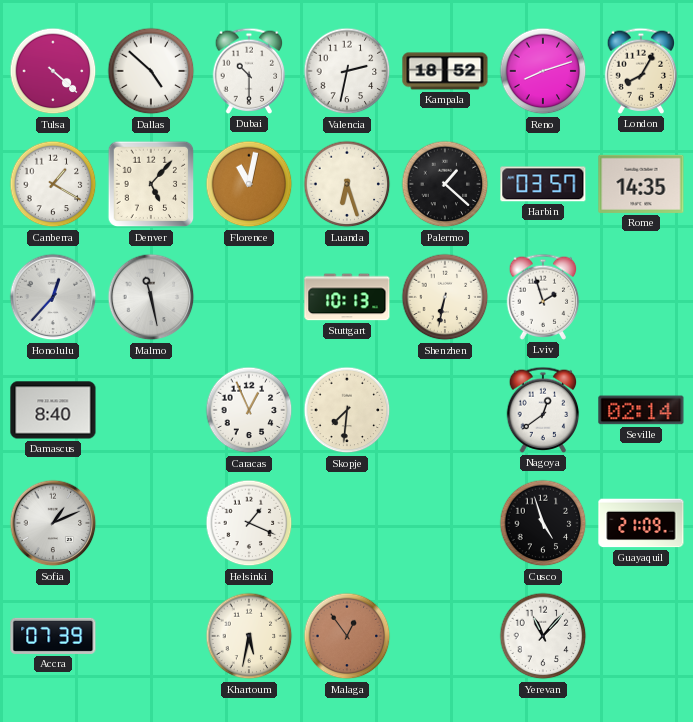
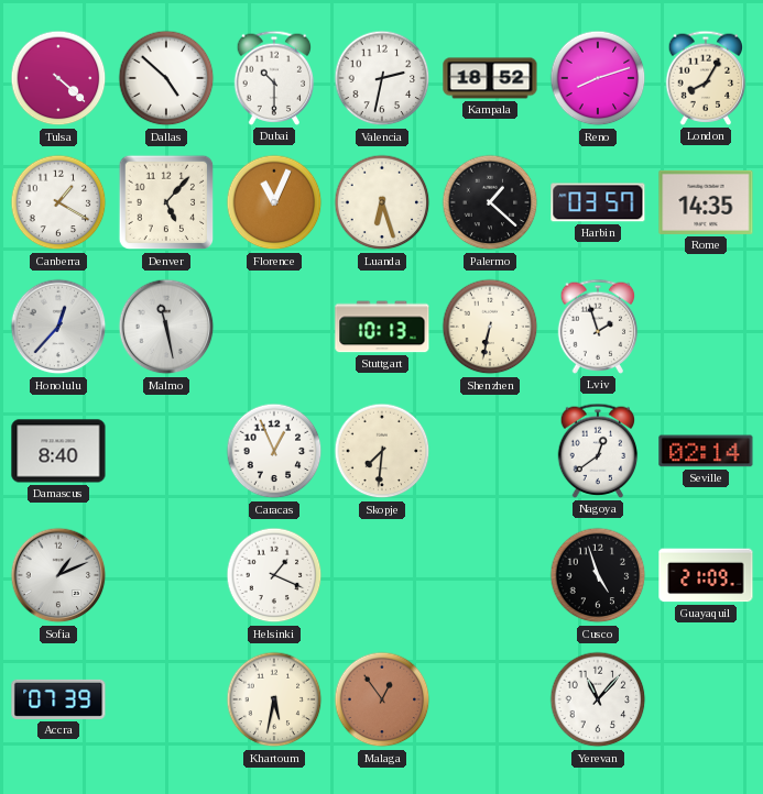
Florence: 11:02 -> 11:04
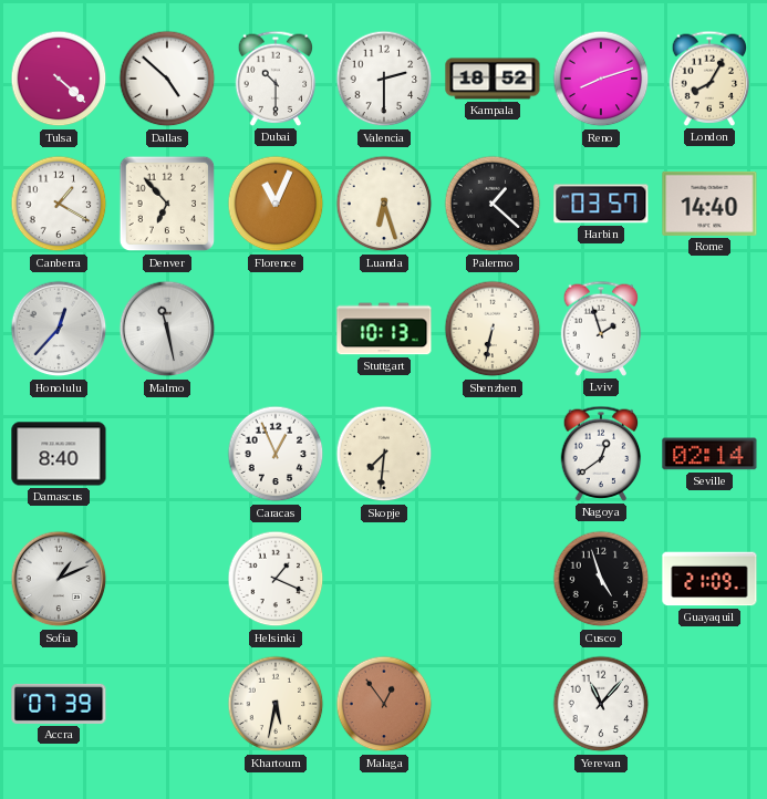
Valencia: 2:32 -> 2:30
Denver: 5:07 -> 6:53
Rome: 14:35 -> 14:40
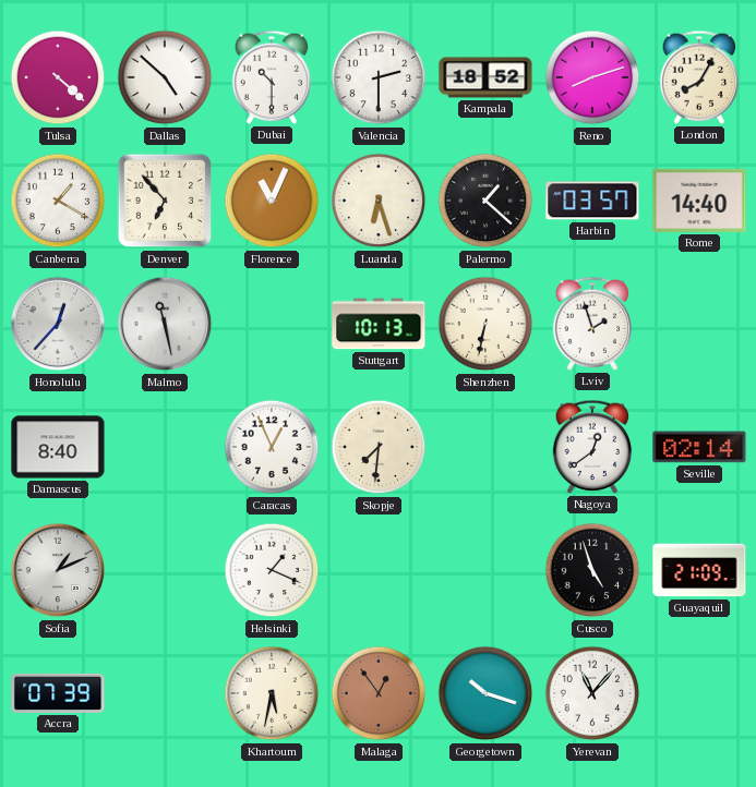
Georgetown: none -> 10:18
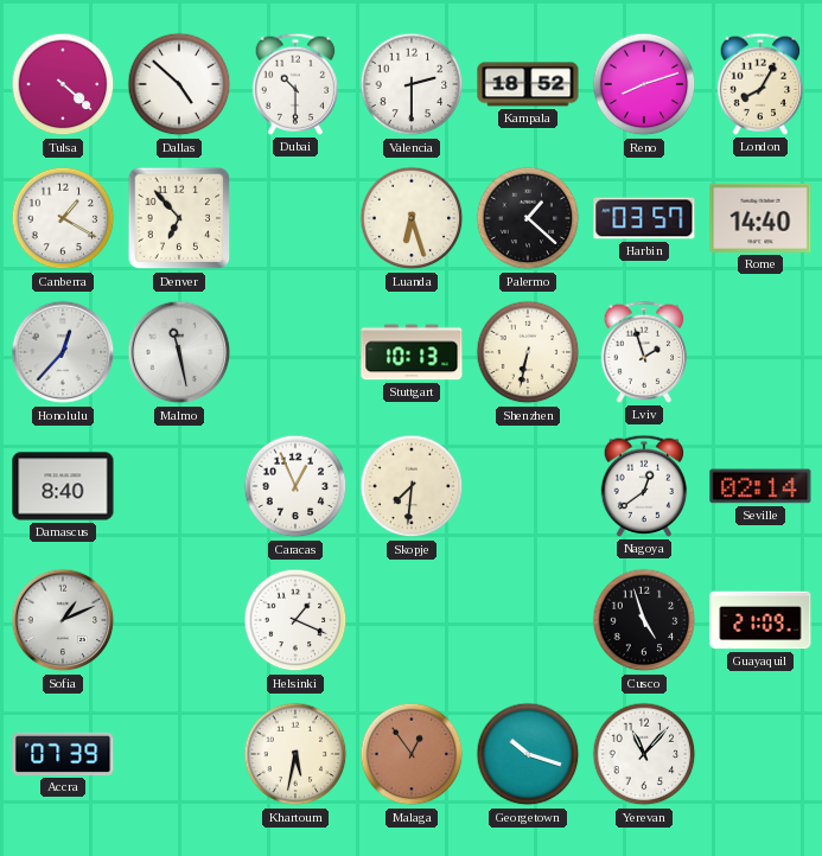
Florence: 11:04 -> none
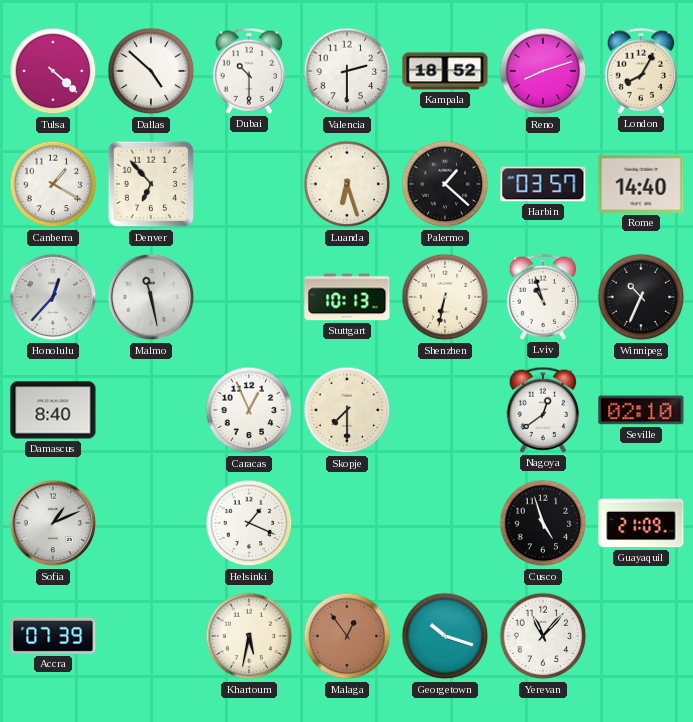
Lviv: 1:57 -> 10:57
Winnipeg: none -> 10:34
Skopje: 7:31 -> 7:30
Seville: 02:14 -> 02:10
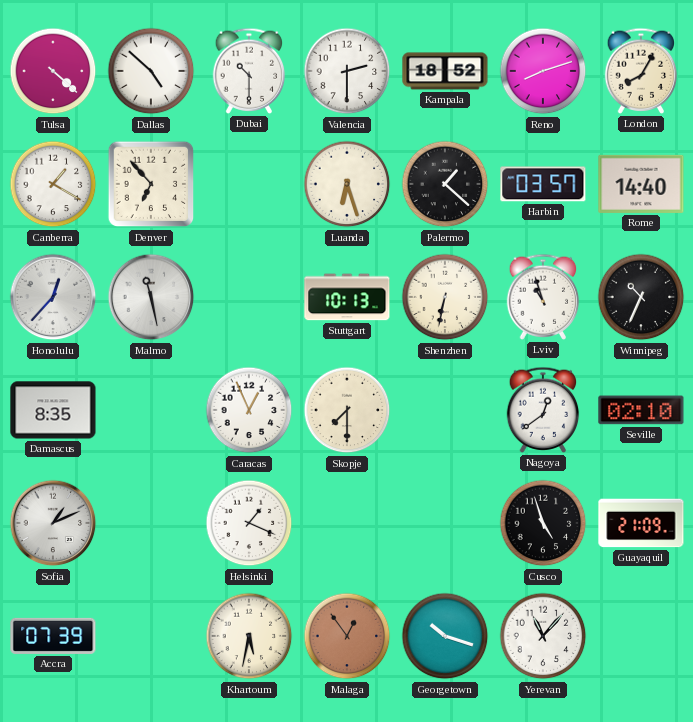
Damascus: 8:40 -> 8:35
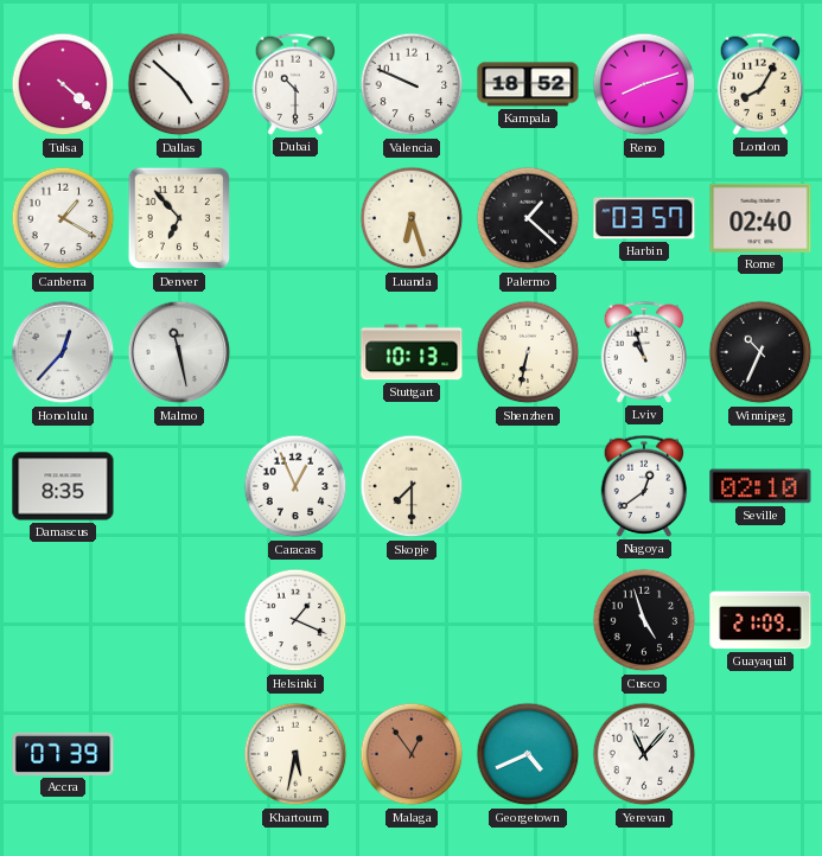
Valencia: 2:30 -> 9:49
Rome: 14:40 -> 02:40
Sofia: 1:11 -> none
Georgetown: 10:18 -> 4:41
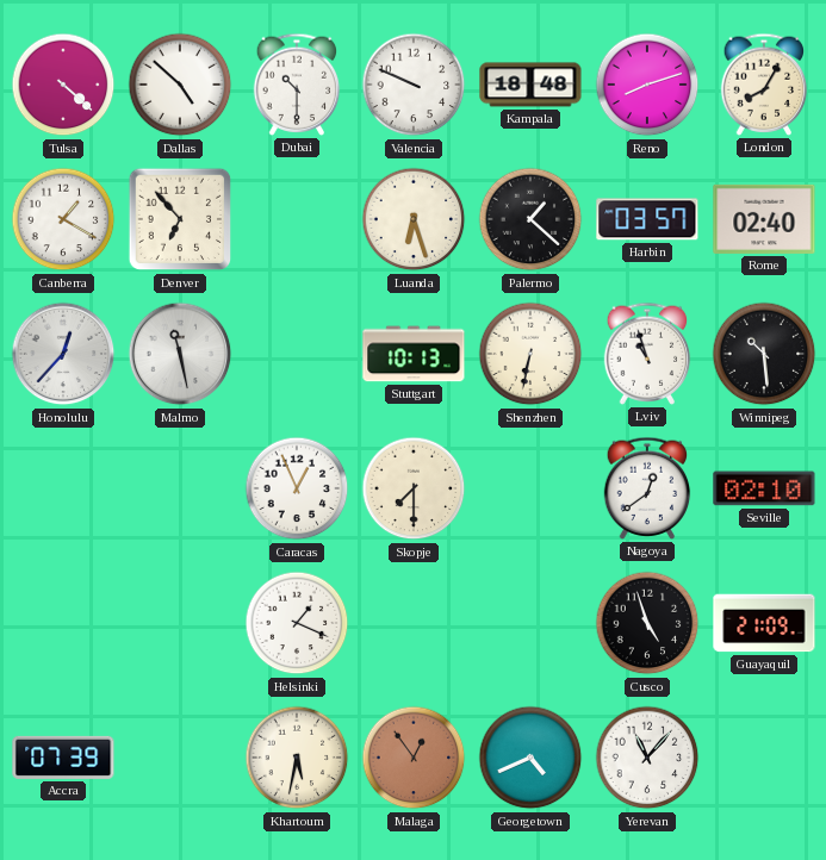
Kampala: 18:52 -> 18:48
Winnipeg: 10:34 -> 10:29
Damascus: 8:35 -> none
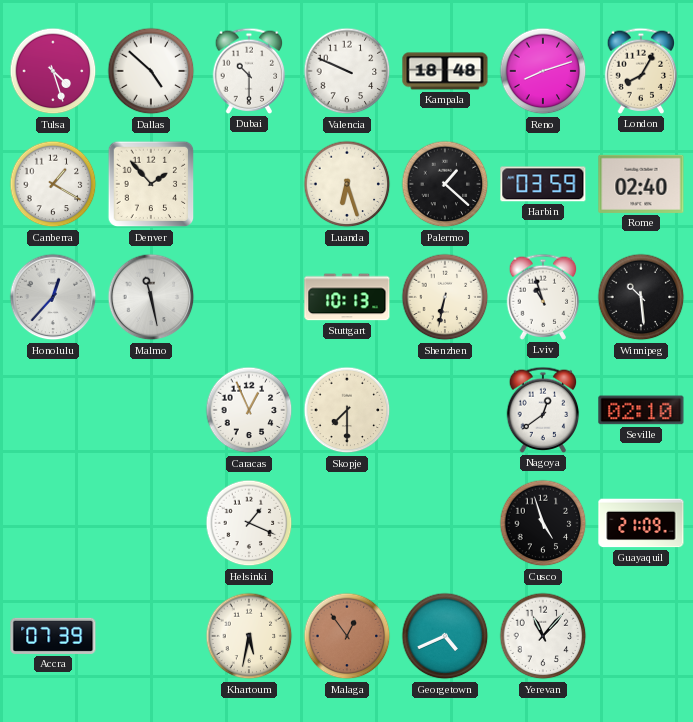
Tulsa: 4:22 -> 4:27
Denver: 6:53 -> 1:53
Harbin: 03:57 -> 03:59
